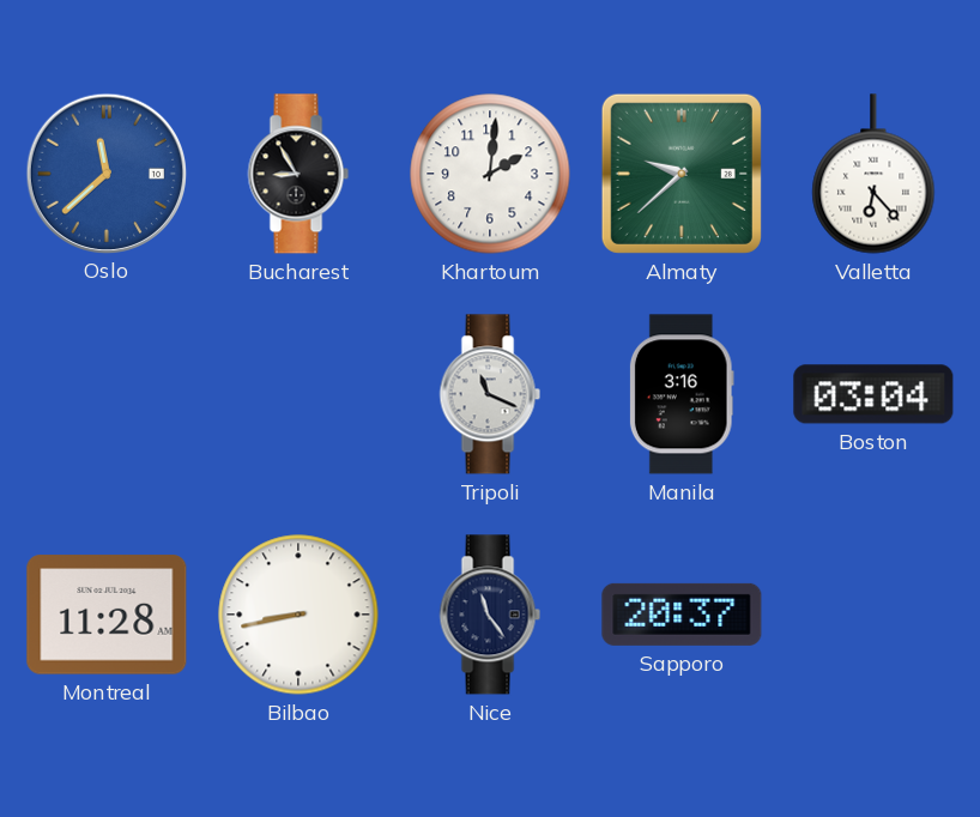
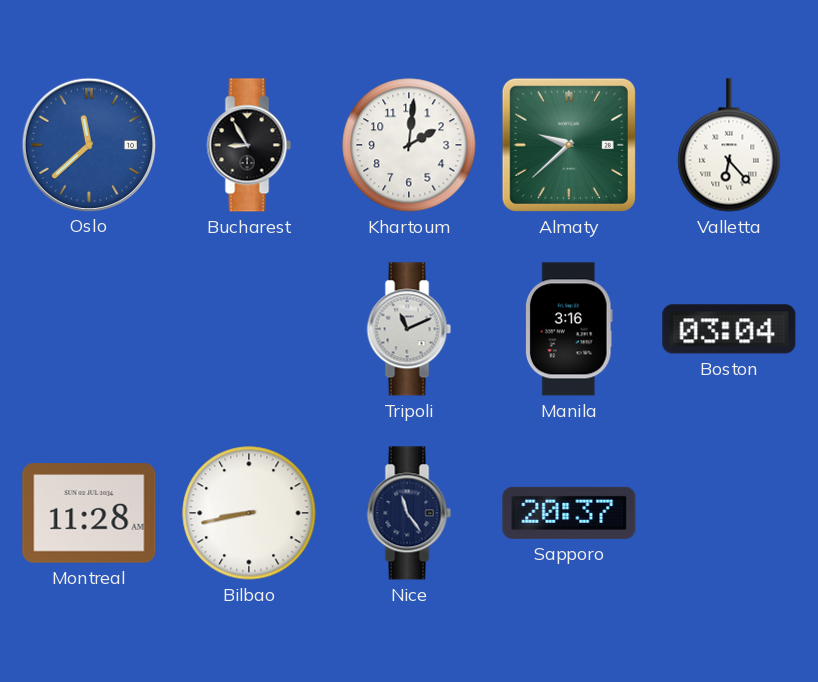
Tripoli: 11:19 -> 11:11
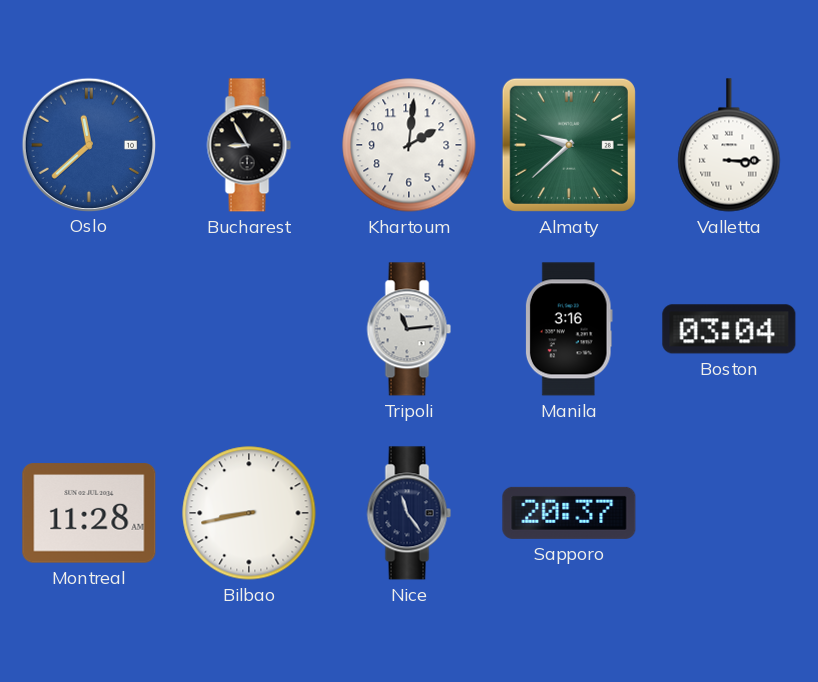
Valletta: 6:23 -> 3:15
Tripoli: 11:11 -> 11:14
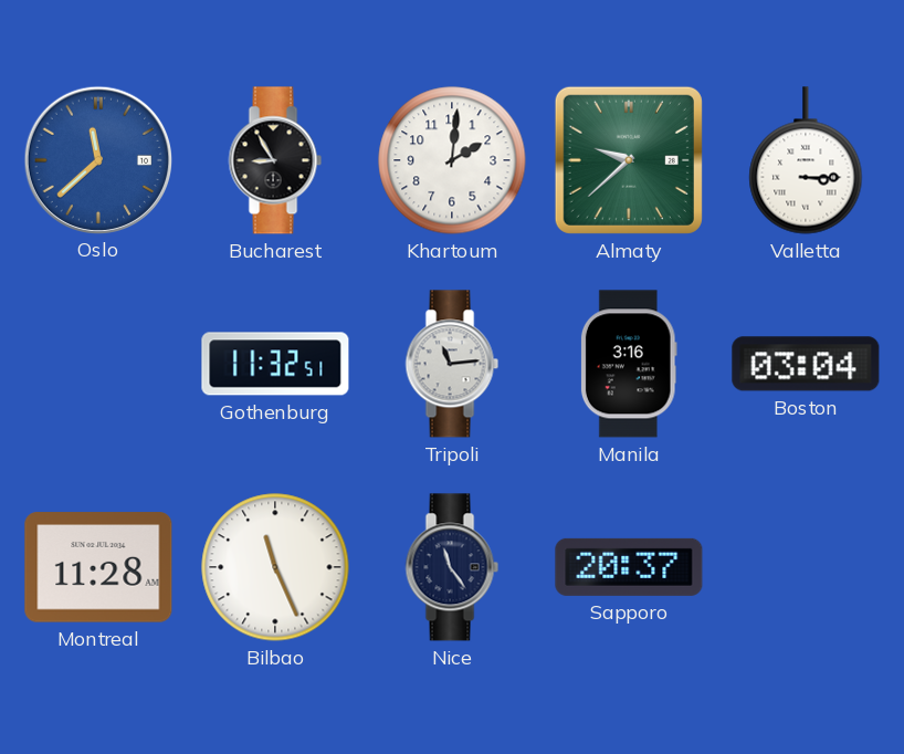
Gothenburg: none -> 11:32
Bilbao: 8:43 -> 11:26
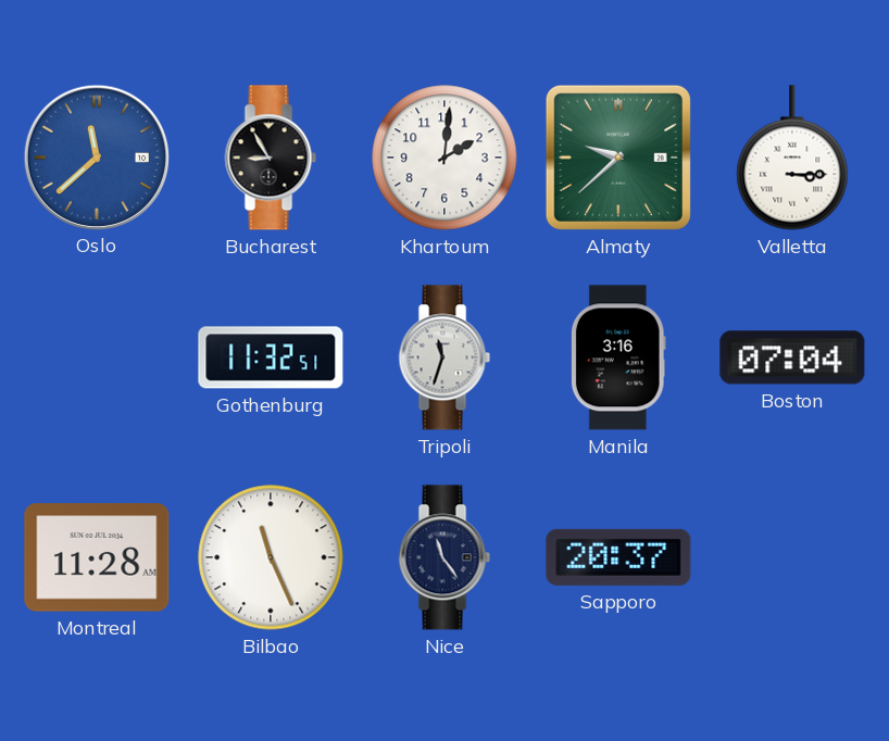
Tripoli: 11:14 -> 11:33
Boston: 03:04 -> 07:04
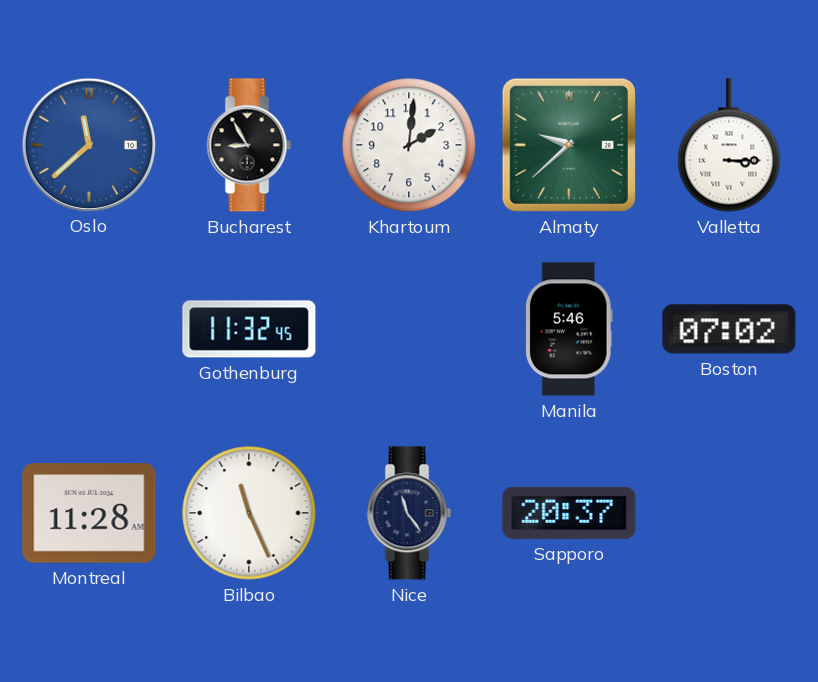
Gothenburg: 11:32:51 -> 11:32:45
Tripoli: 11:33 -> none
Manila: 3:16 -> 5:46
Boston: 07:04 -> 07:02
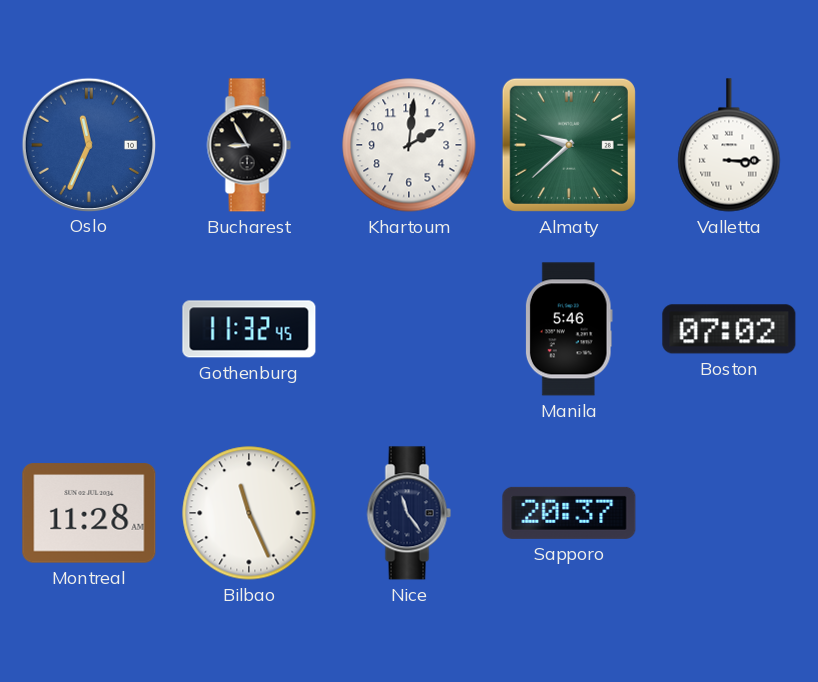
Oslo: 11:38 -> 11:34
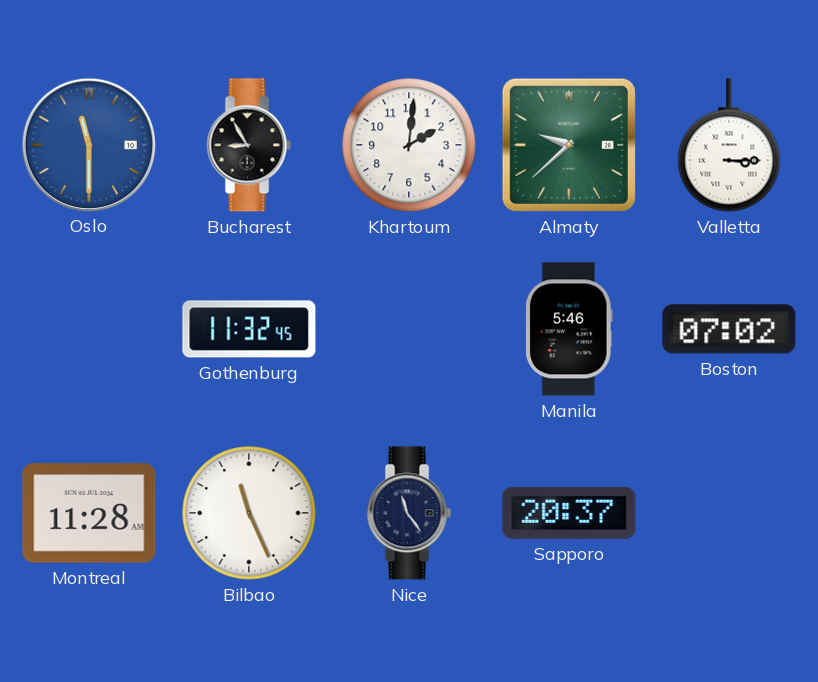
Oslo: 11:34 -> 11:30
